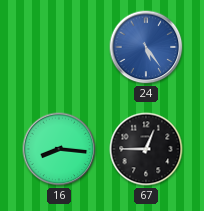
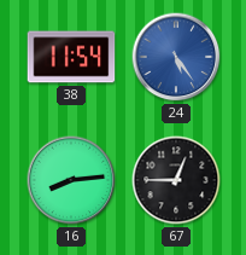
38: none -> 11:54
16: 8:16 -> 8:14
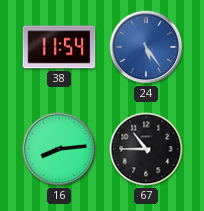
67: 12:45 -> 10:45
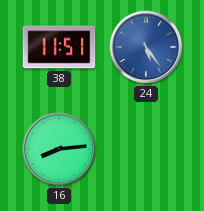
38: 11:54 -> 11:51
67: 10:45 -> none
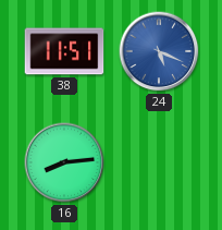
24: 5:24 -> 5:19
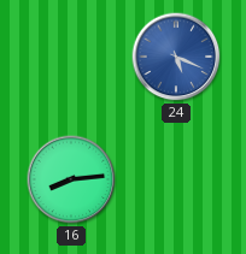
38: 11:51 -> none
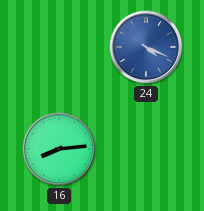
24: 5:19 -> 4:19
